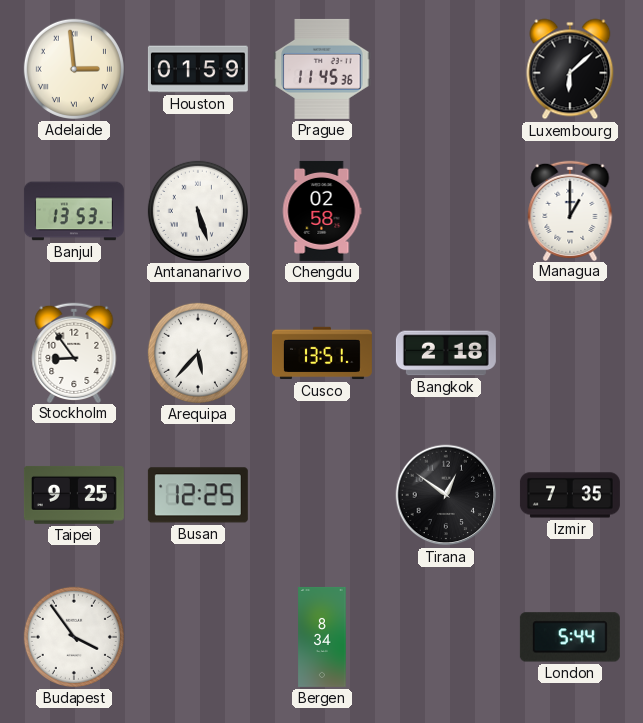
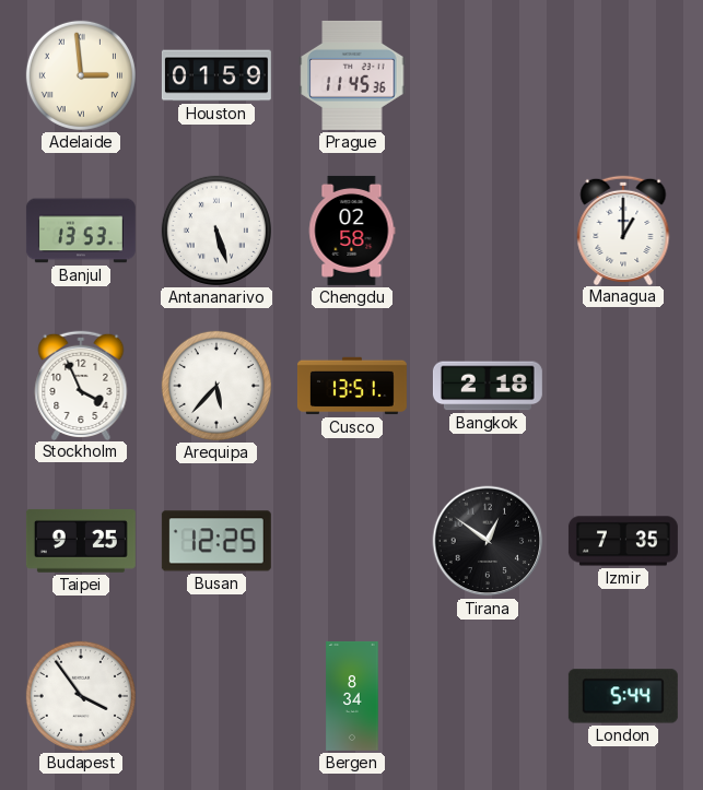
Luxembourg: 6:08 -> none
Stockholm: 8:54 -> 3:56
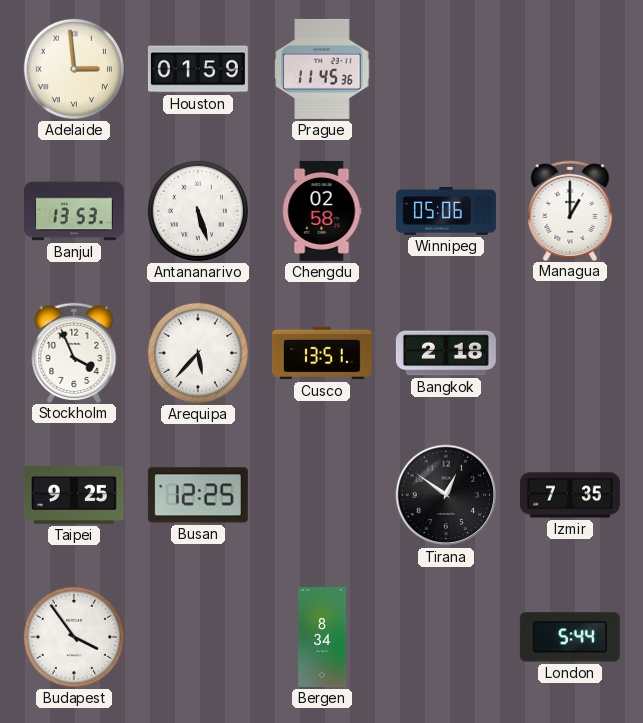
Winnipeg: none -> 05:06
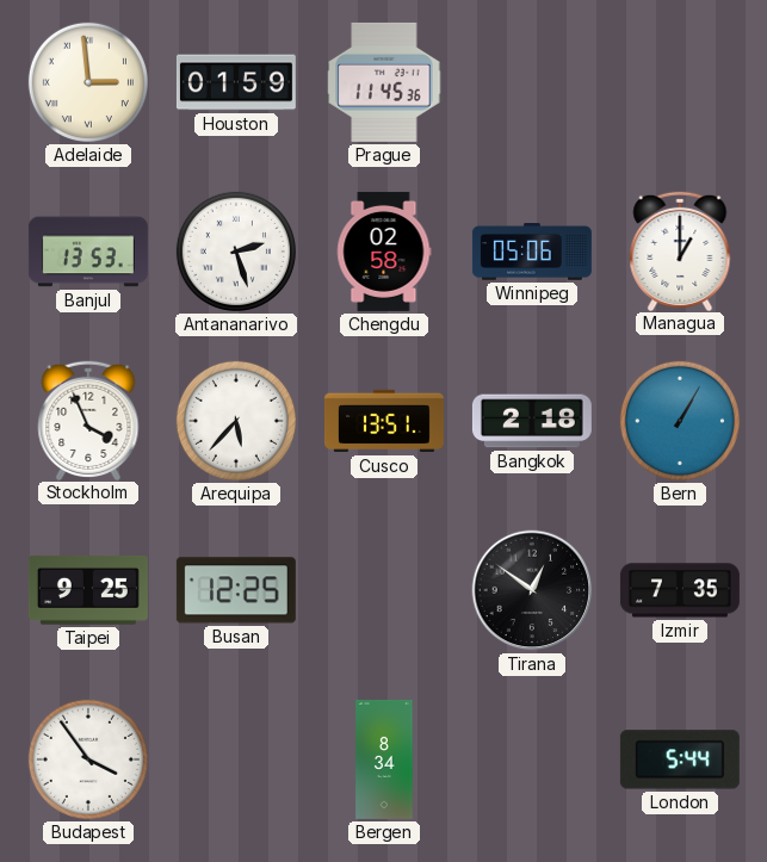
Antananarivo: 5:27 -> 2:27
Bern: none -> 1:05
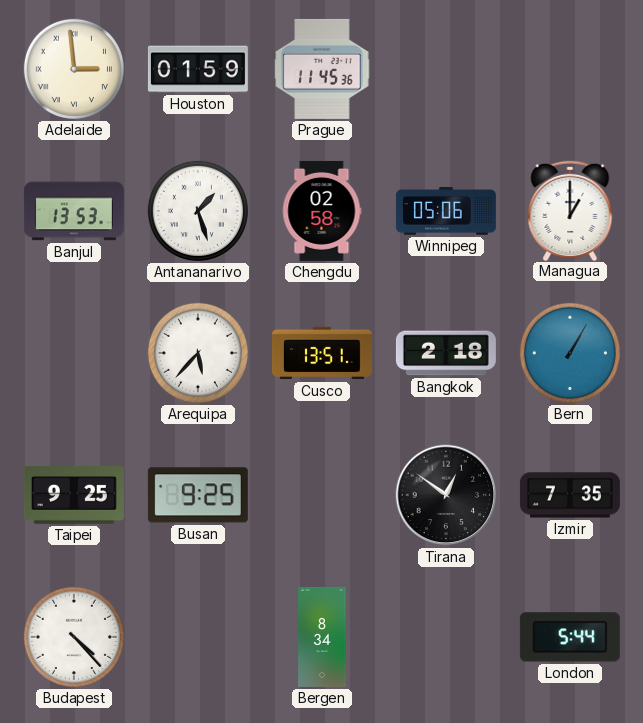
Antananarivo: 2:27 -> 1:27
Stockholm: 3:56 -> none
Busan: 12:25 -> 9:25
Budapest: 3:54 -> 4:23
